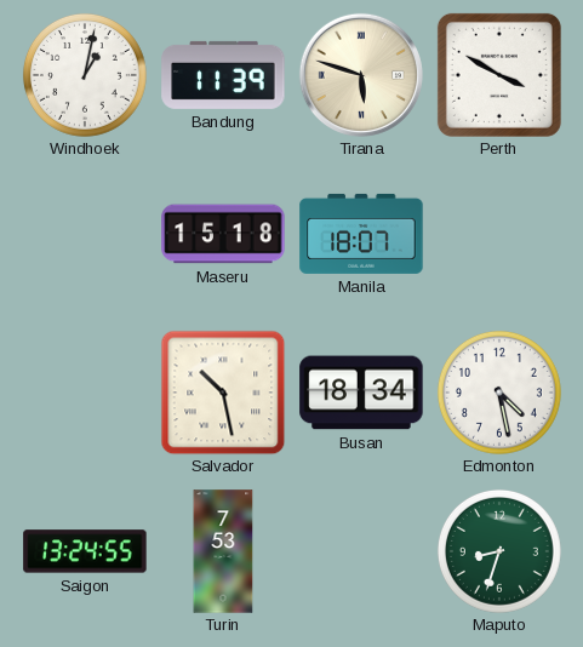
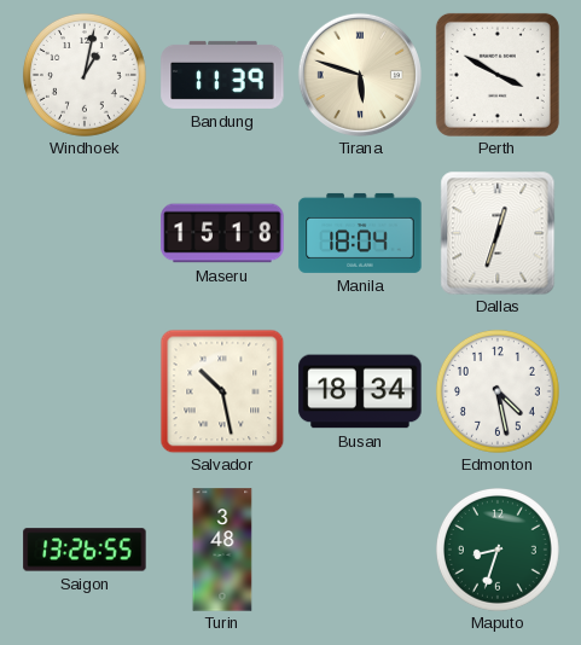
Manila: 18:07 -> 18:04
Dallas: none -> 12:33
Saigon: 13:24 -> 13:26
Turin: 7:53 -> 3:48
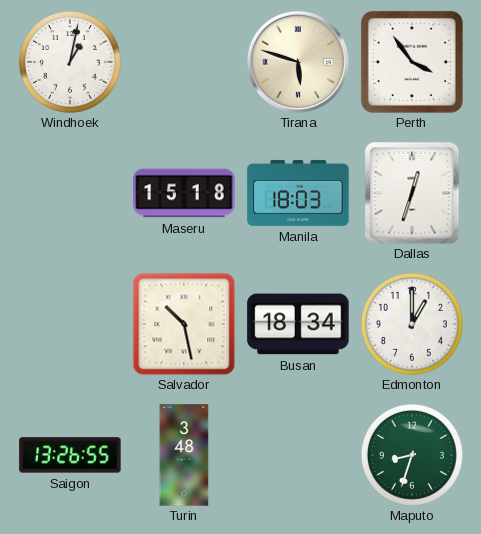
Bandung: 11:39 -> none
Perth: 3:50 -> 3:54
Manila: 18:04 -> 18:03
Edmonton: 4:28 -> 1:00
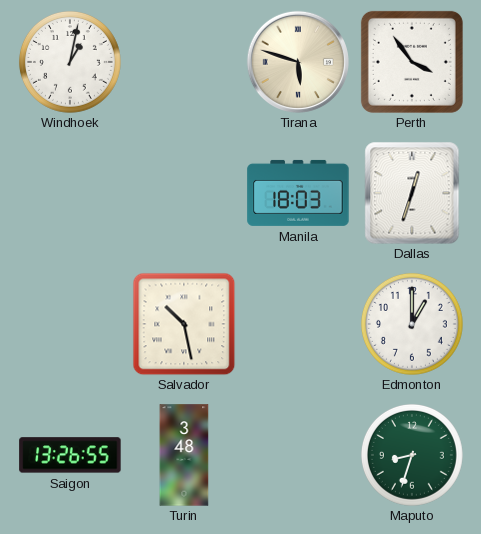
Maseru: 15:18 -> none
Busan: 18:34 -> none
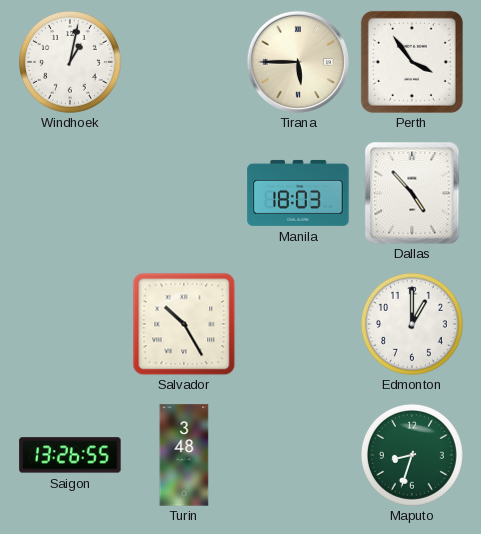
Tirana: 5:48 -> 5:45
Dallas: 12:33 -> 4:53
Salvador: 10:28 -> 10:25
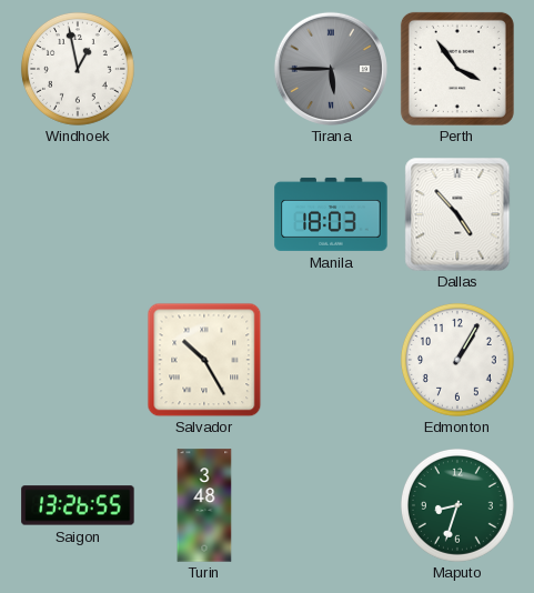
Windhoek: 1:02 -> 12:58
Tirana dial: cream -> grey
Edmonton: 1:00 -> 1:05
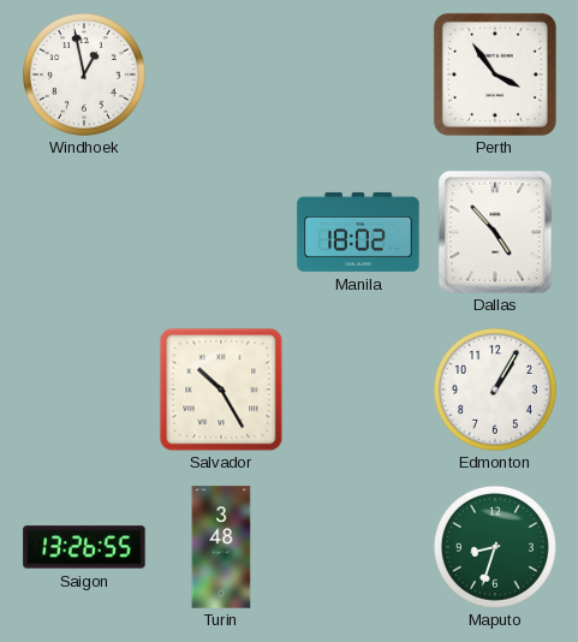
Tirana: 5:45 -> none
Manila: 18:03 -> 18:02
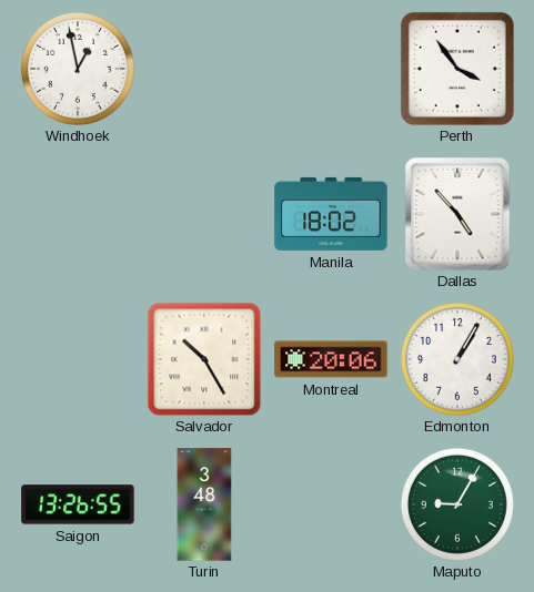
Montreal: none -> 20:06
Maputo: 8:33 -> 9:05
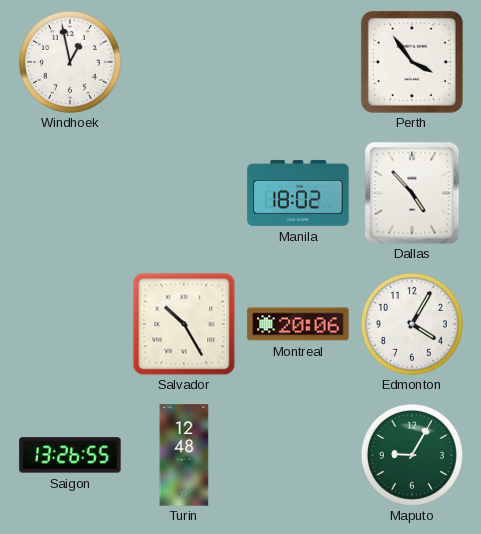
Edmonton: 1:05 -> 4:05
Turin: 3:48 -> 12:48
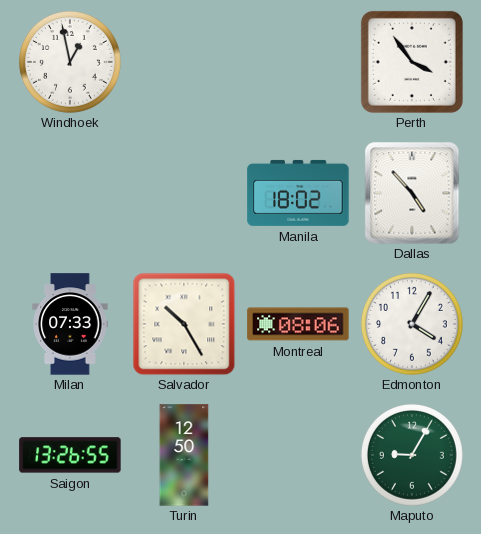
Milan: none -> 07:33
Montreal: 20:06 -> 08:06
Turin: 12:48 -> 12:50
